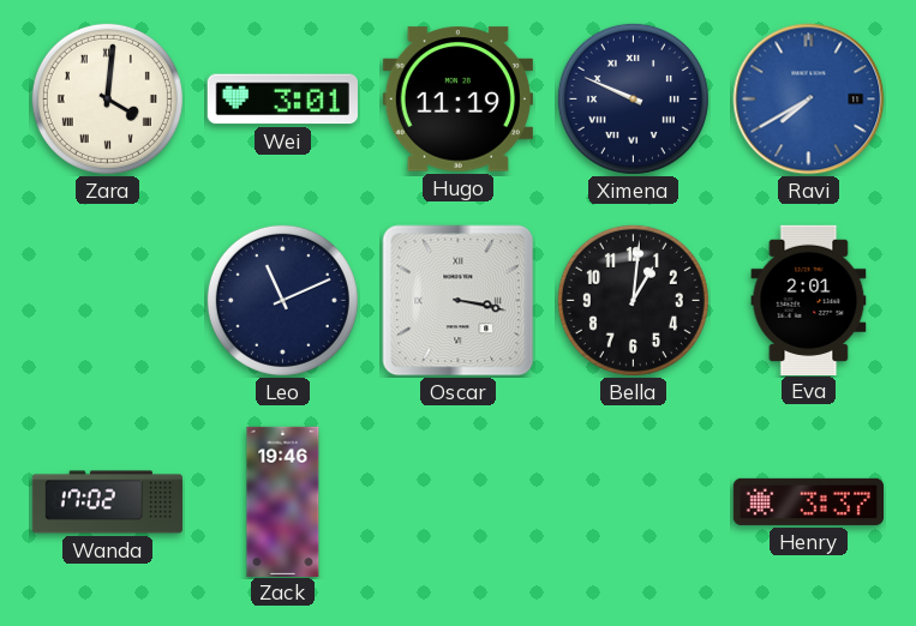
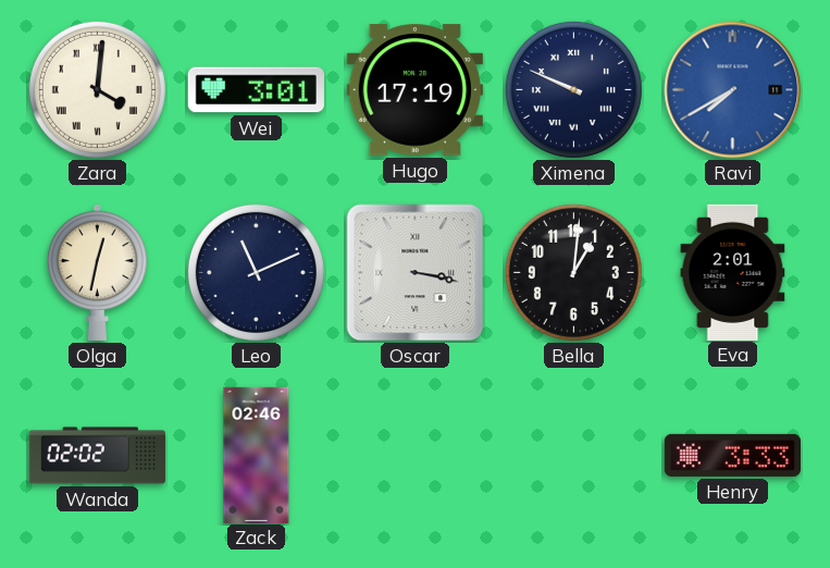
Hugo: 11:19 -> 17:19
Olga: none -> 12:32
Wanda: 17:02 -> 02:02
Zack: 19:46 -> 02:46
Henry: 3:37 -> 3:33
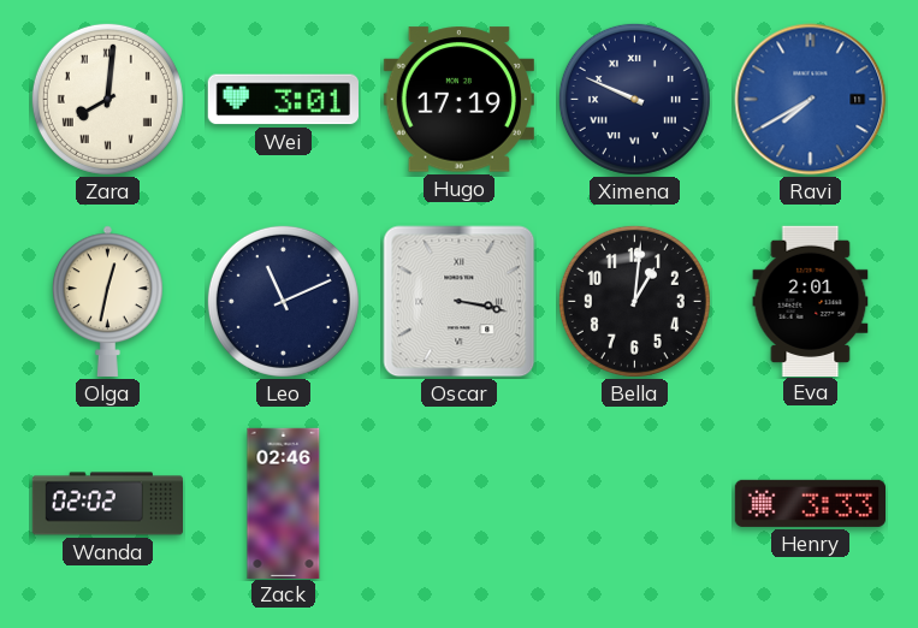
Zara: 4:01 -> 8:01
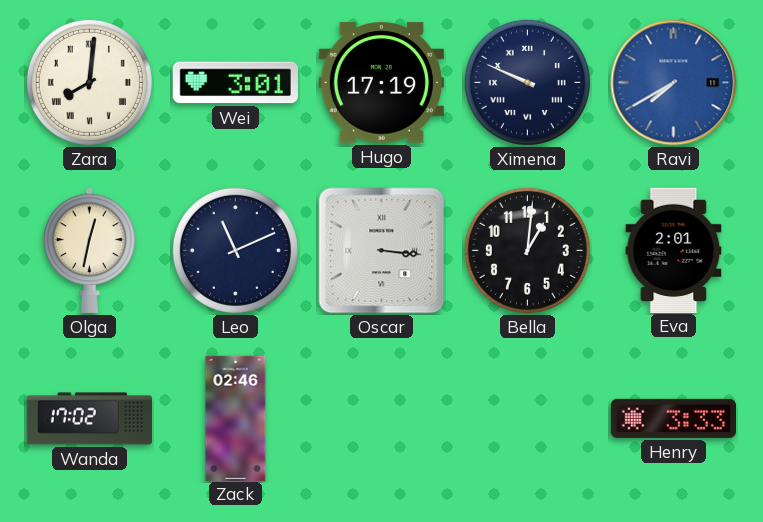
Oscar: 3:17 -> 3:16
Wanda: 02:02 -> 17:02
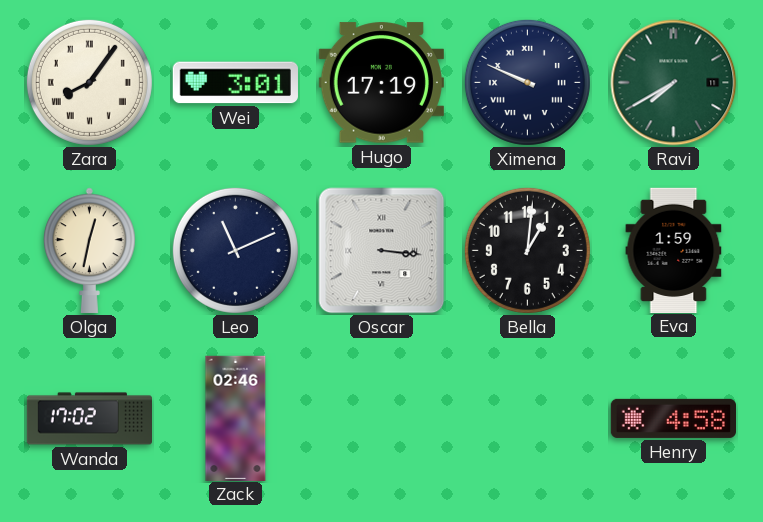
Zara: 8:01 -> 8:06
Ravi dial: blue -> green
Eva: 2:01 -> 1:59
Henry: 3:33 -> 4:58
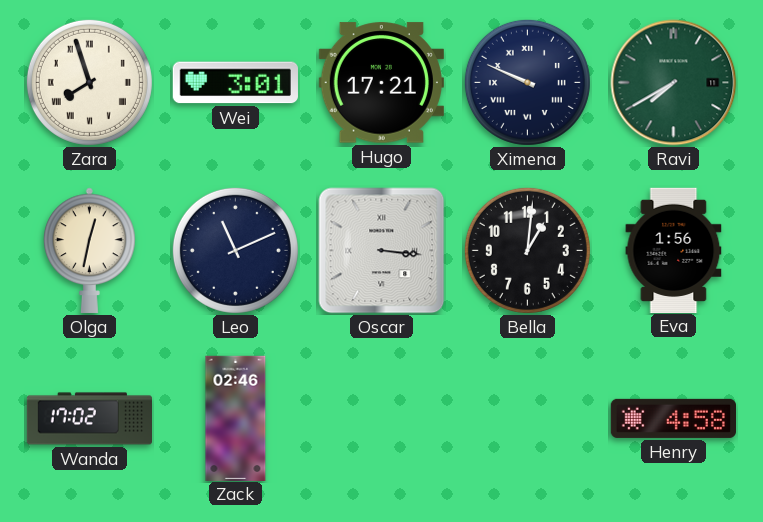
Zara: 8:06 -> 7:57
Hugo: 17:19 -> 17:21
Eva: 1:59 -> 1:56
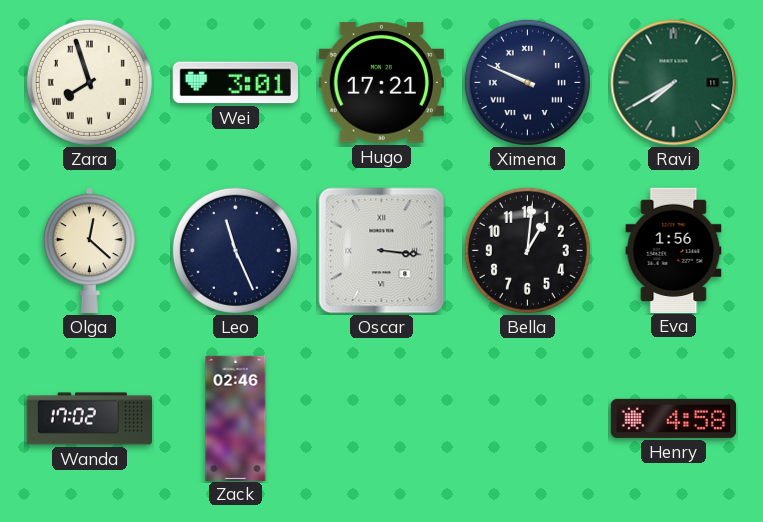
Olga: 12:32 -> 12:22
Leo: 11:11 -> 11:26
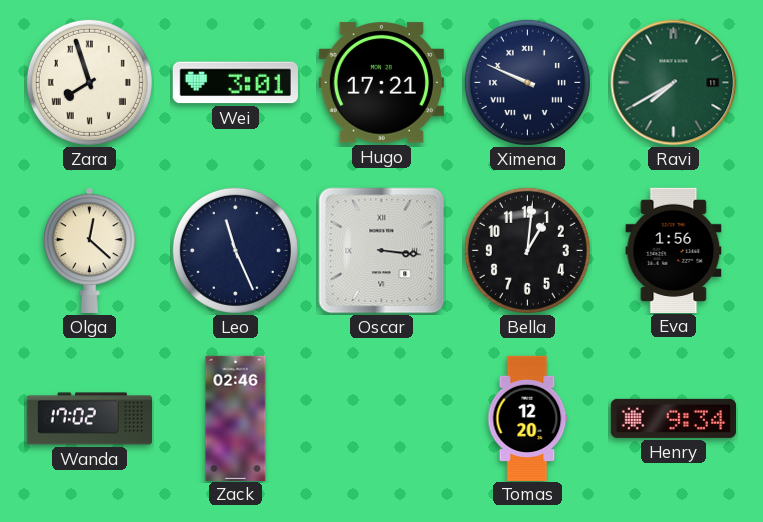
Tomas: none -> 12:20
Henry: 4:58 -> 9:34
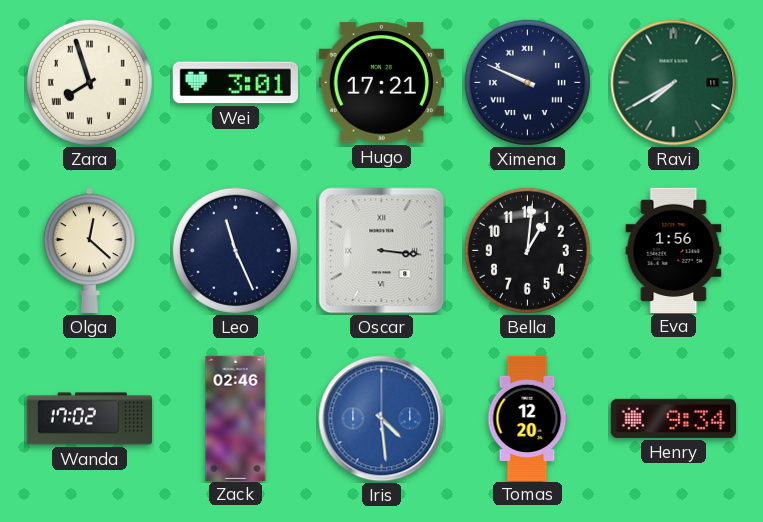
Iris: none -> 4:29
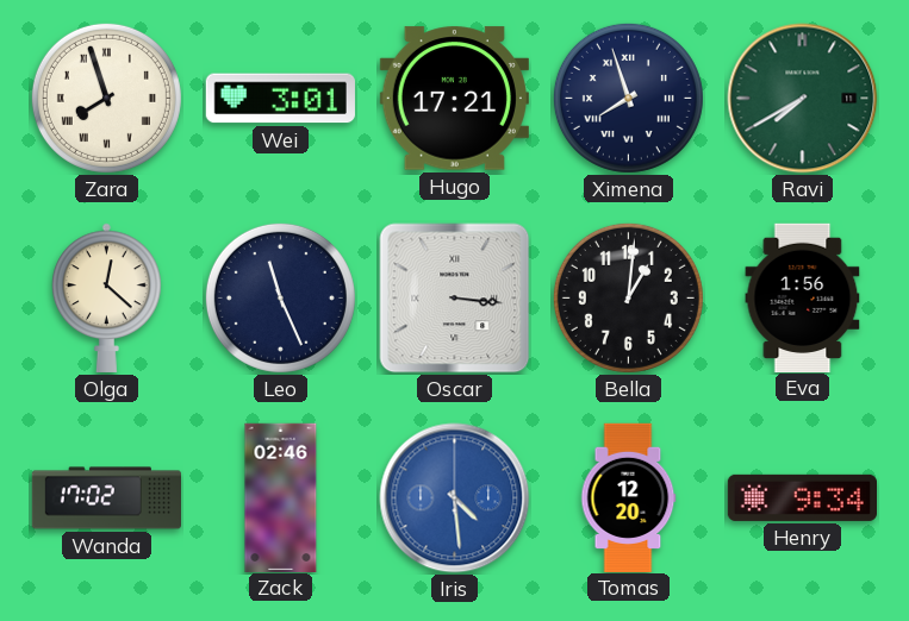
Ximena: 9:49 -> 7:57
